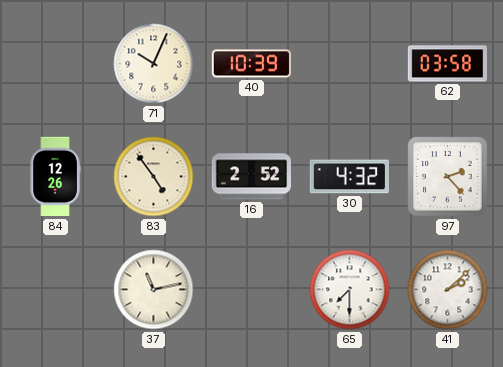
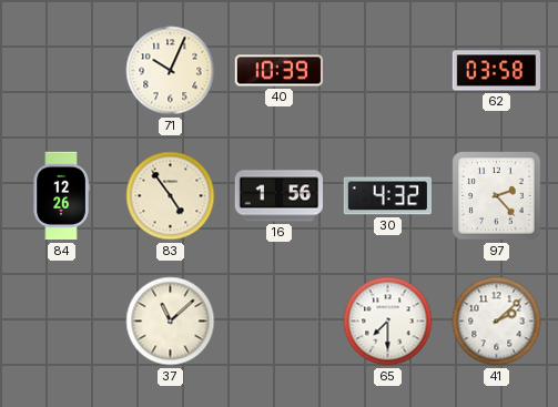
16: 2:52 -> 1:56
37: 11:13 -> 11:08
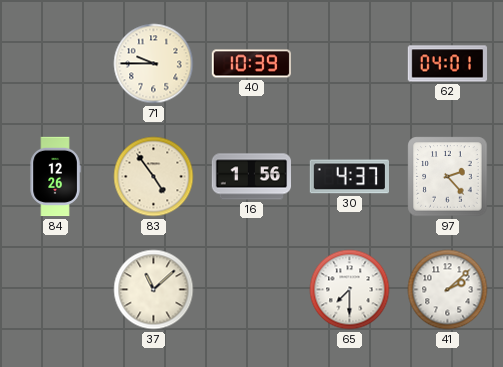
71: 10:04 -> 9:45
62: 03:58 -> 04:01
30: 4:32 -> 4:37
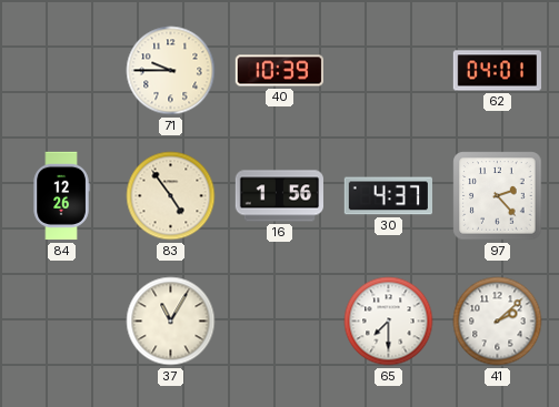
37: 11:08 -> 11:05
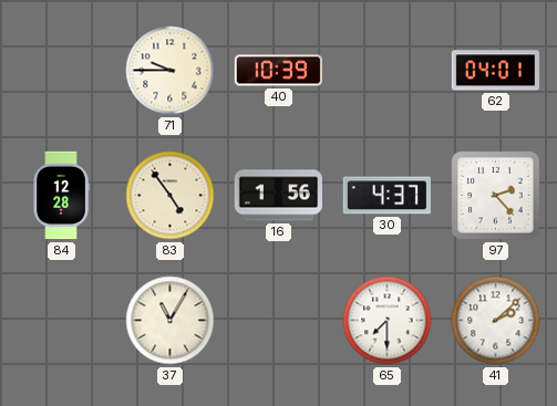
84: 12:26 -> 12:28
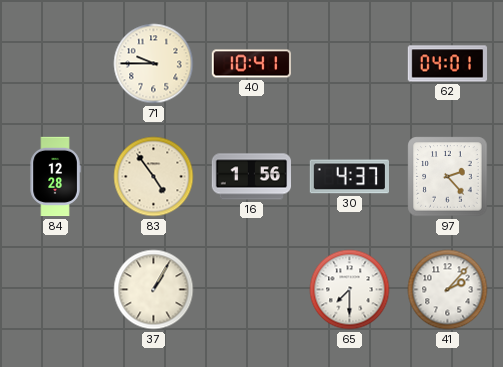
40: 10:39 -> 10:41
37: 11:05 -> 1:05
41: 2:08 -> 2:07
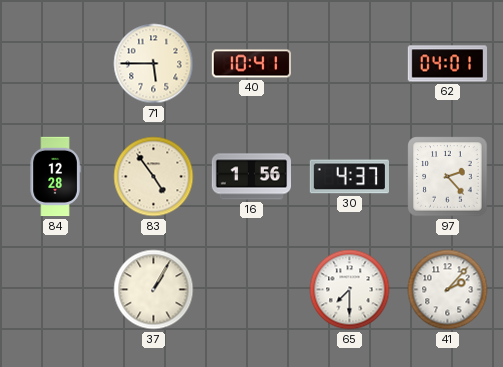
71: 9:45 -> 5:45
